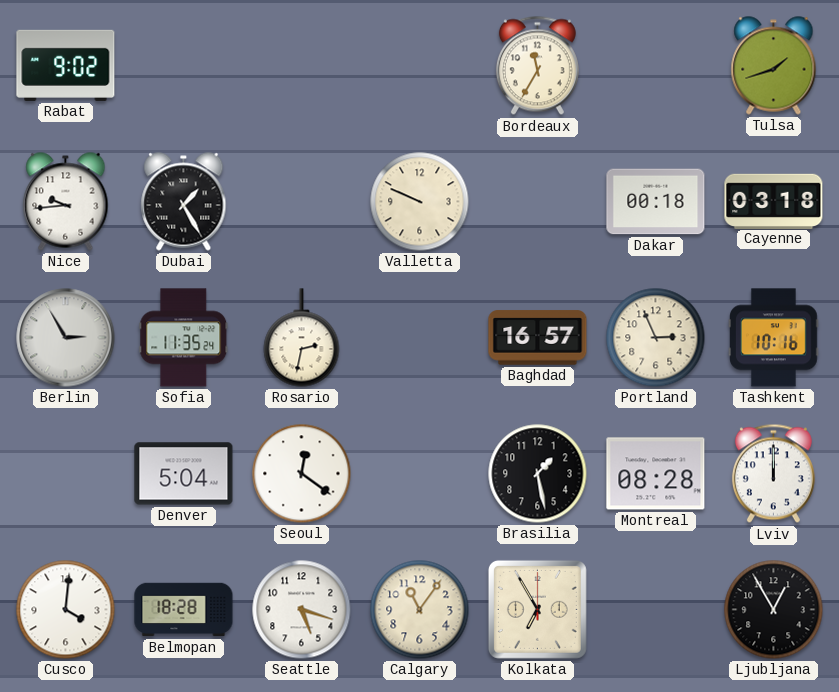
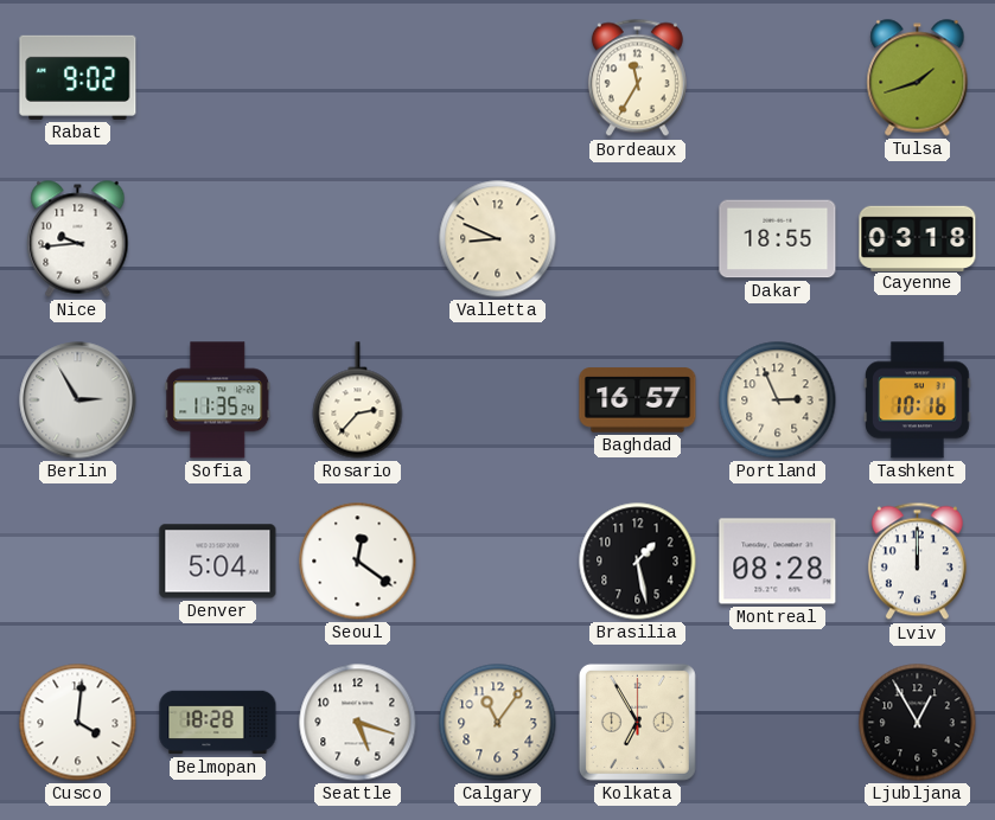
Dubai: 1:25 -> none
Valletta: 9:49 -> 8:49
Dakar: 00:18 -> 18:55
Rosario: 2:32 -> 2:37
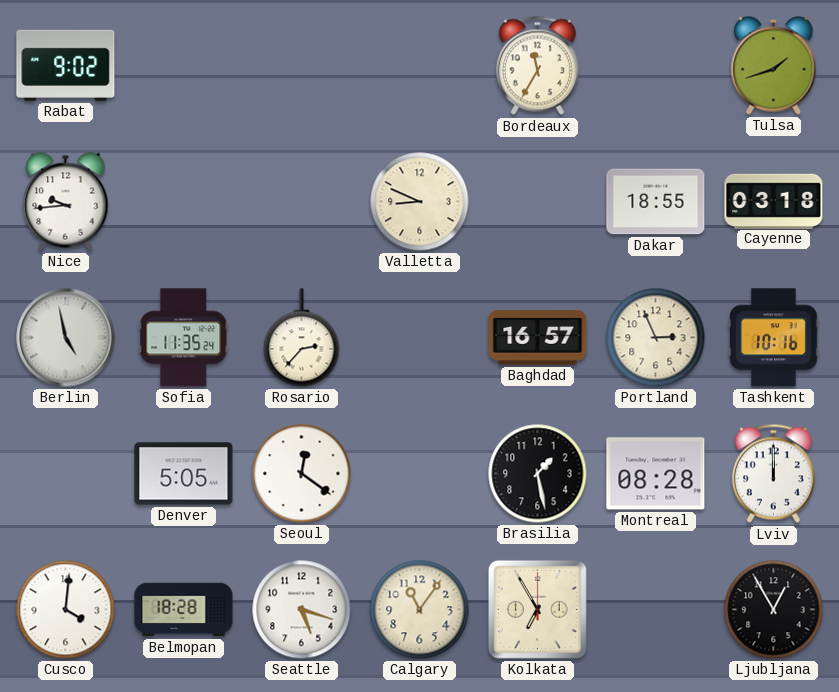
Berlin: 2:55 -> 4:58
Denver: 5:04 -> 5:05
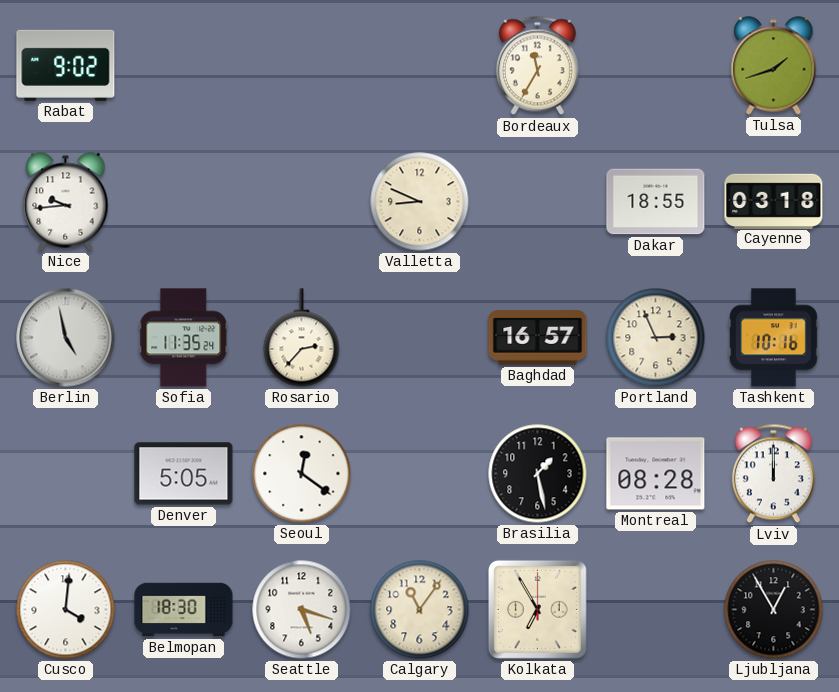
Belmopan: 18:28 -> 18:30
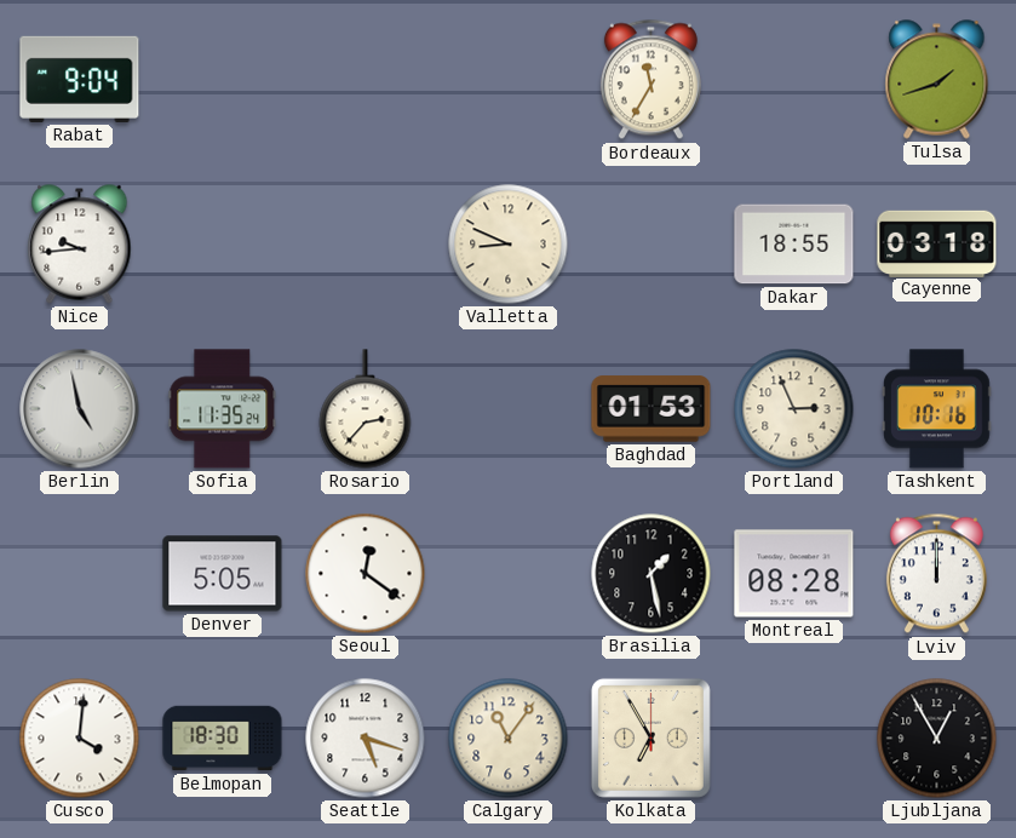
Rabat: 9:02 -> 9:04
Baghdad: 16:57 -> 01:53
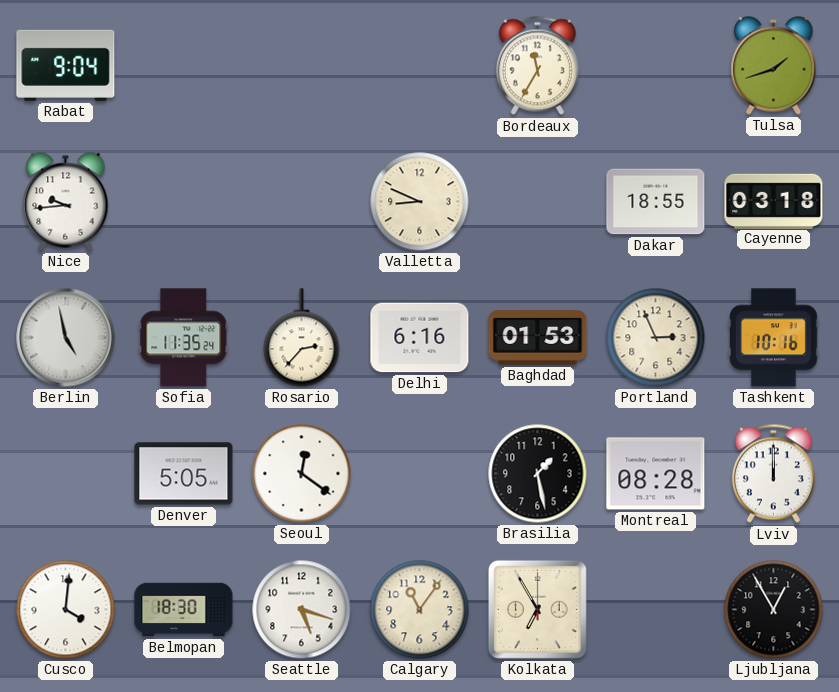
Delhi: none -> 6:16
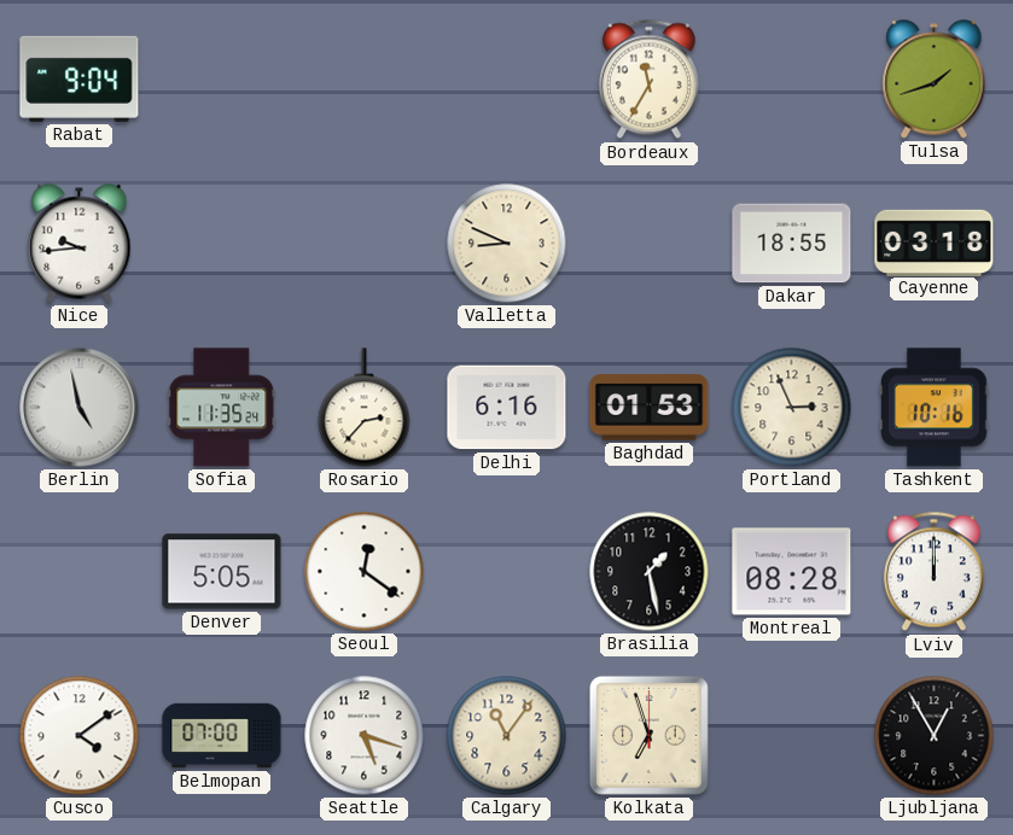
Cusco: 4:01 -> 4:09
Belmopan: 18:30 -> 07:00
Kolkata: 6:55 -> 6:57
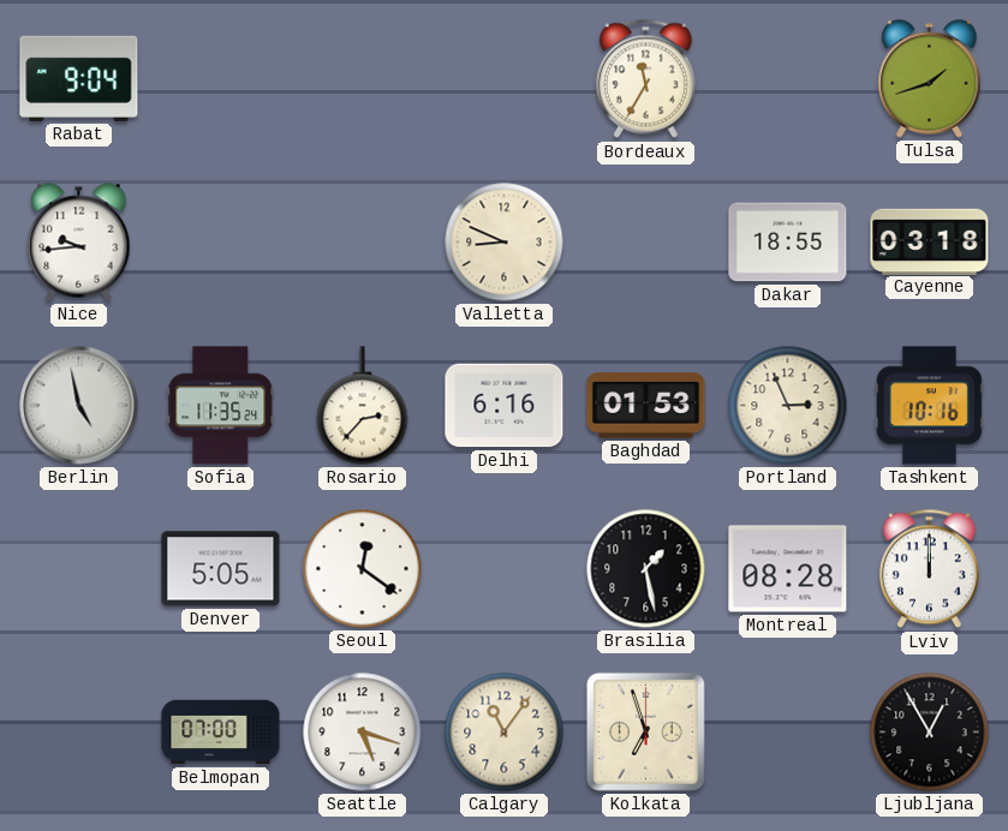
Cusco: 4:09 -> none
